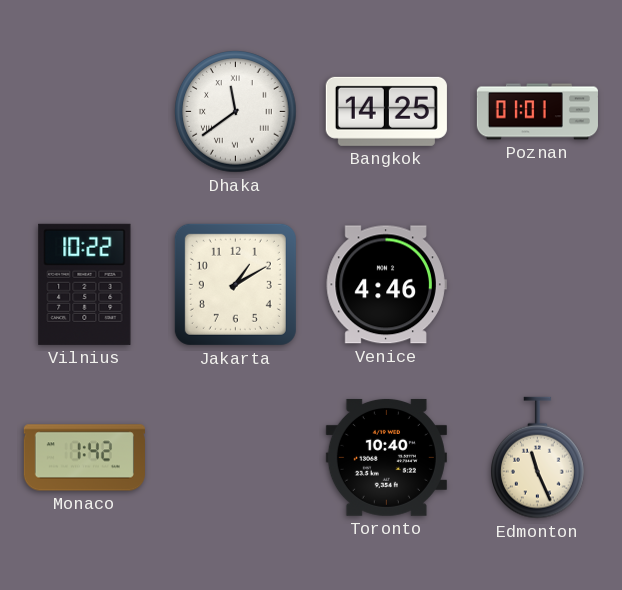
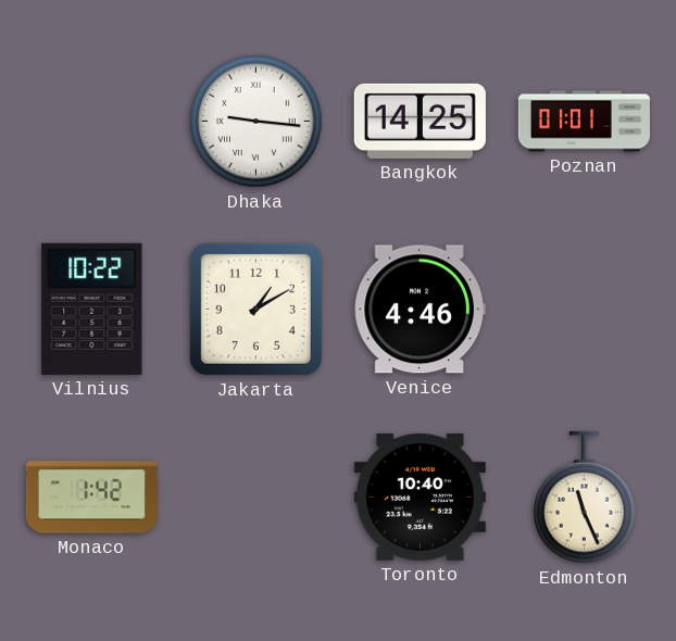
Dhaka: 11:39 -> 9:16
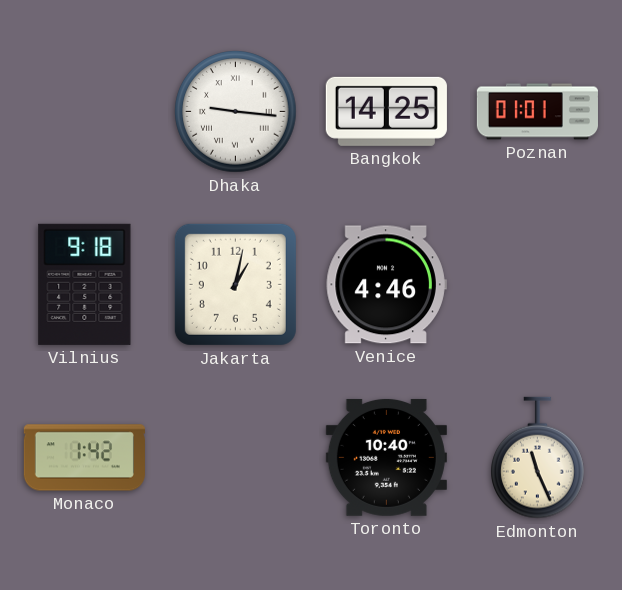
Vilnius: 10:22 -> 9:18
Jakarta: 1:10 -> 1:02
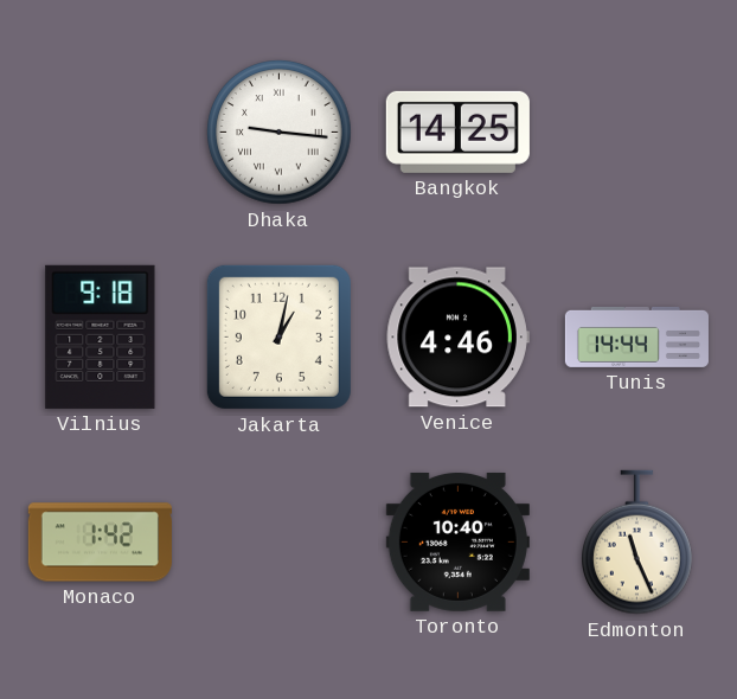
Poznan: 01:01 -> none
Tunis: none -> 14:44
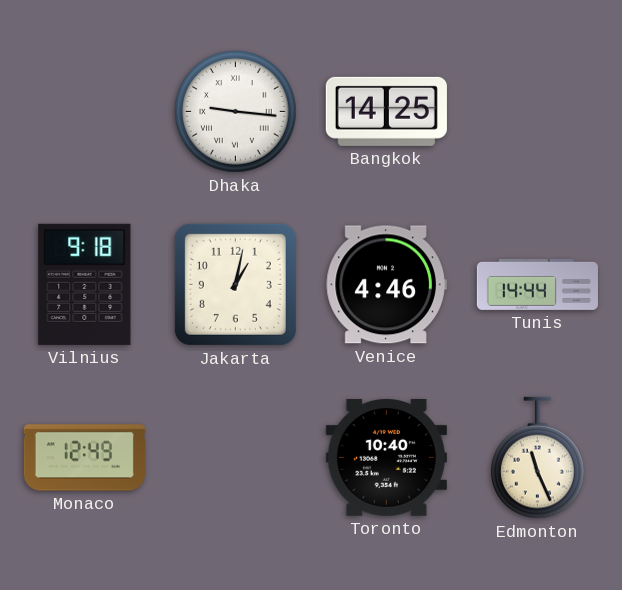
Monaco: 1:42 -> 12:49
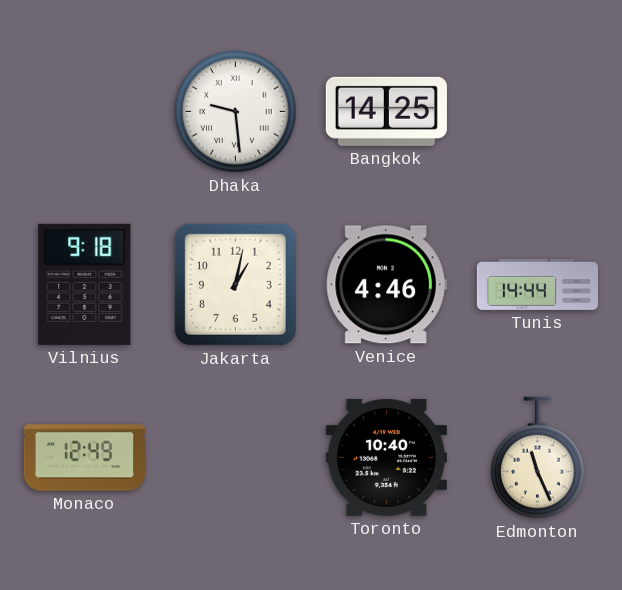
Dhaka: 9:16 -> 9:29
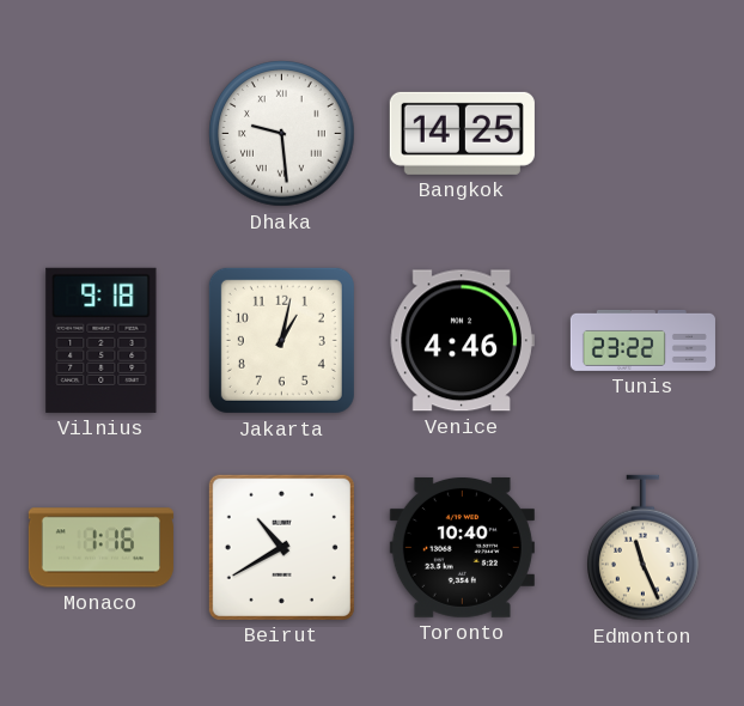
Tunis: 14:44 -> 23:22
Monaco: 12:49 -> 1:16
Beirut: none -> 10:40
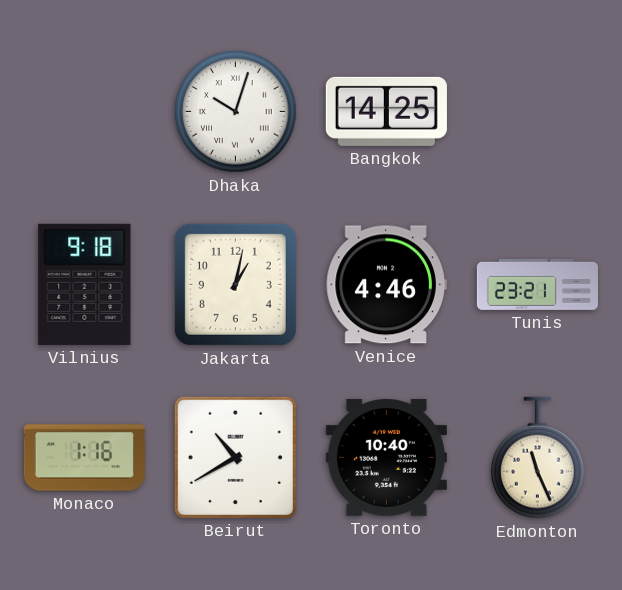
Dhaka: 9:29 -> 10:03
Tunis: 23:22 -> 23:21
